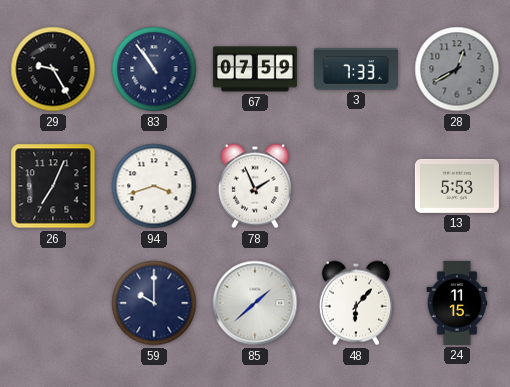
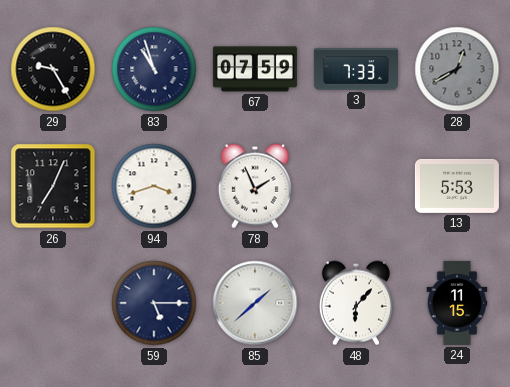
83: 10:54 -> 10:57
59: 10:00 -> 5:15
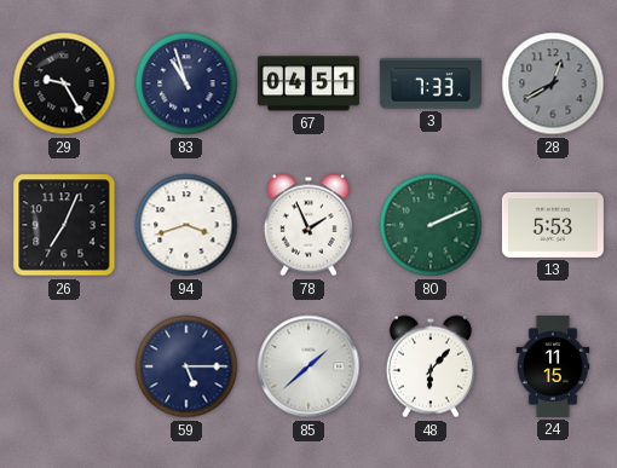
67: 07:59 -> 04:51
80: none -> 2:11
